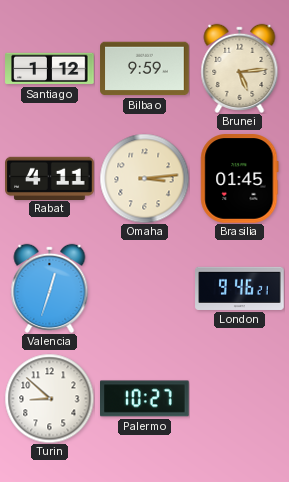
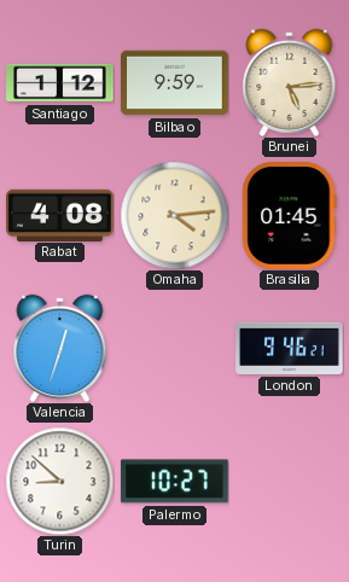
Rabat: 4:11 -> 4:08
Omaha: 3:14 -> 4:14
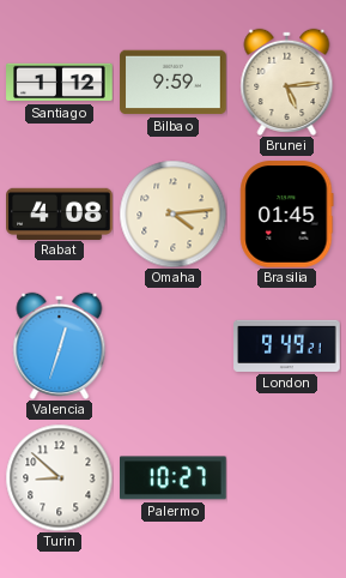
London: 9:46 -> 9:49
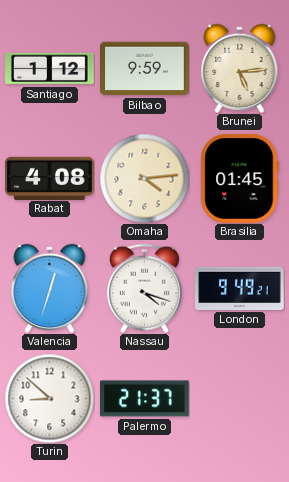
Nassau: none -> 4:18
Palermo: 10:27 -> 21:37
